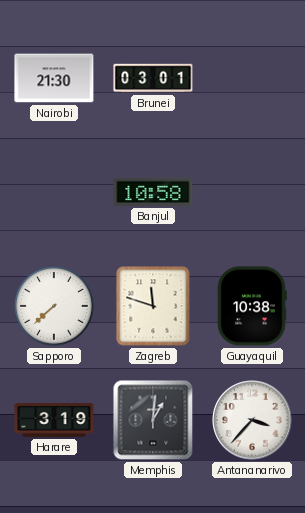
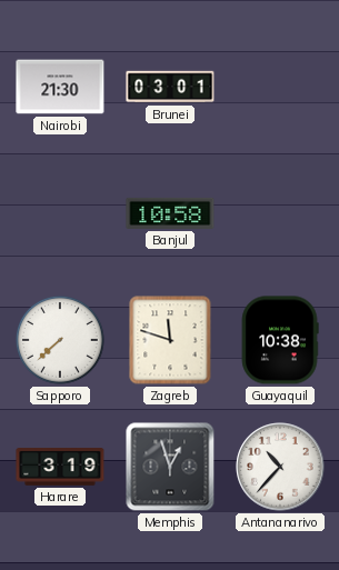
Memphis: 1:01 -> 12:57
Antananarivo: 3:37 -> 10:37
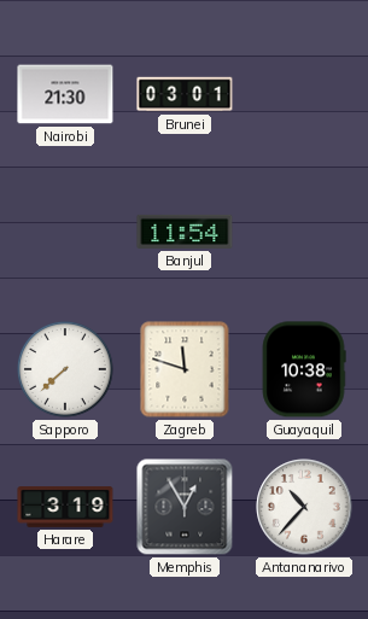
Banjul: 10:58 -> 11:54
Memphis: 12:57 -> 12:55
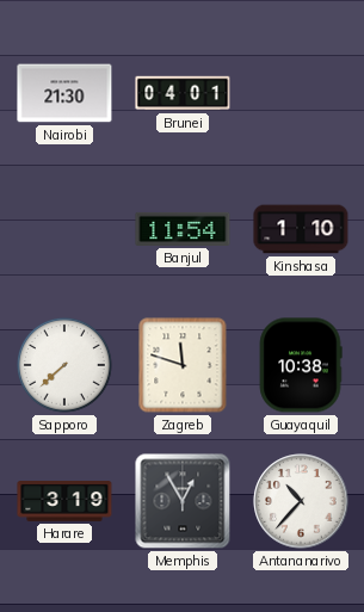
Brunei: 03:01 -> 04:01
Kinshasa: none -> 1:10
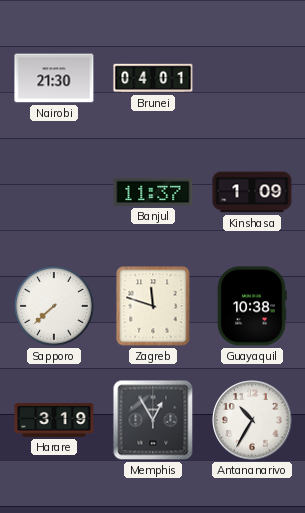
Banjul: 11:54 -> 11:37
Kinshasa: 1:10 -> 1:09
Antananarivo: 10:37 -> 10:35
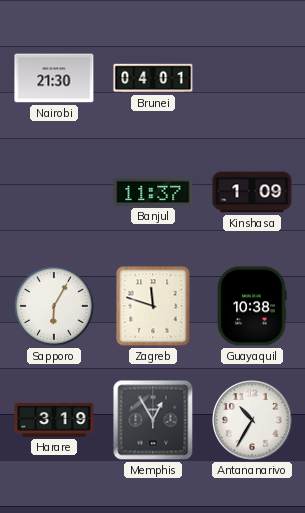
Sapporo: 7:38 -> 6:05
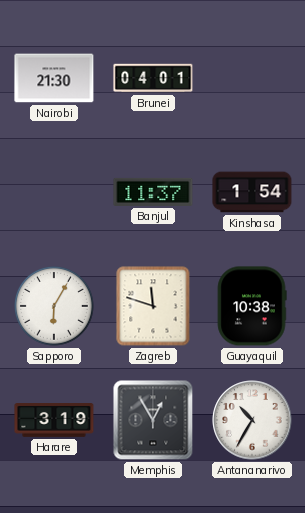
Kinshasa: 1:09 -> 1:54
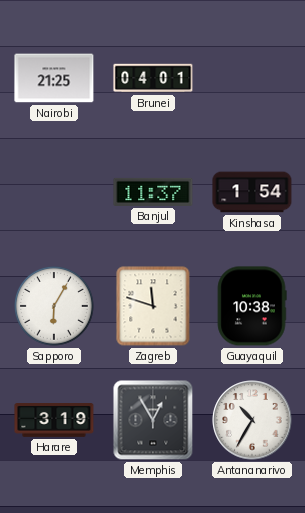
Nairobi: 21:30 -> 21:25
